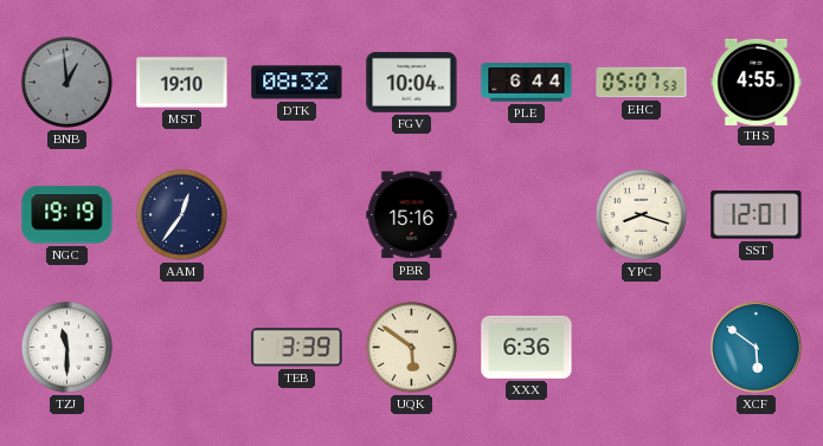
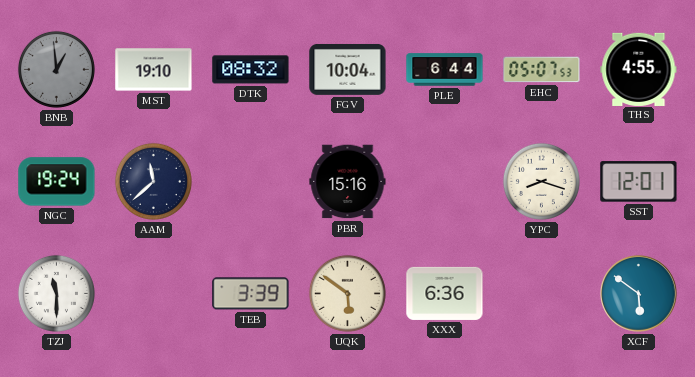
NGC: 19:19 -> 19:24
AAM: 12:36 -> 11:38
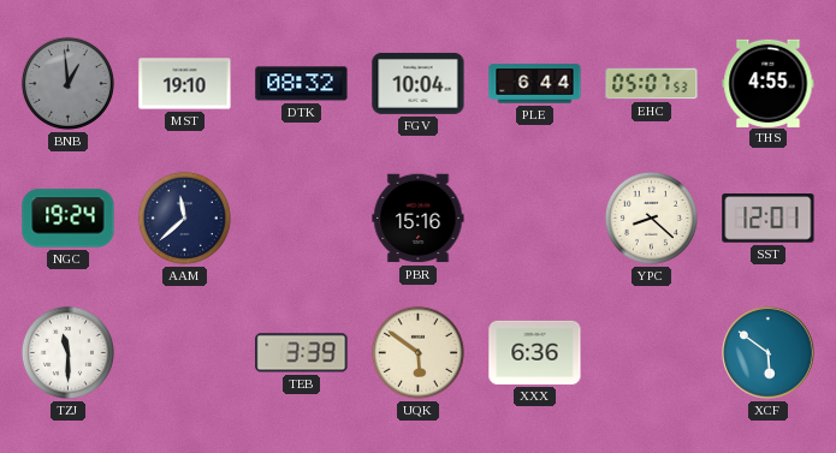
YPC: 8:18 -> 8:22
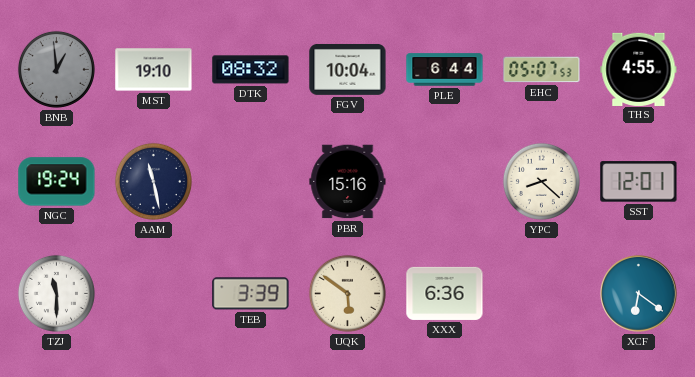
AAM: 11:38 -> 11:28
XCF: 5:51 -> 6:21
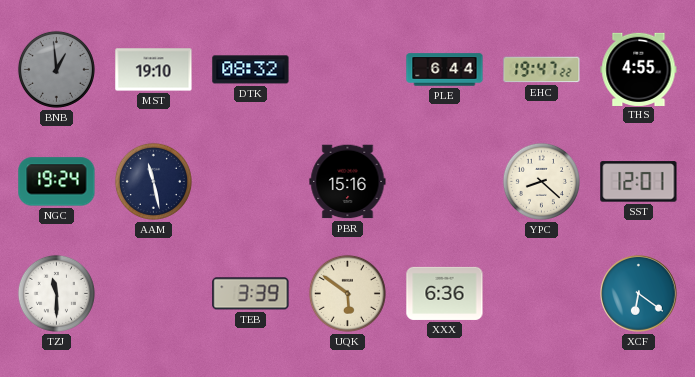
FGV: 10:04 -> none
EHC: 05:07 -> 19:47
